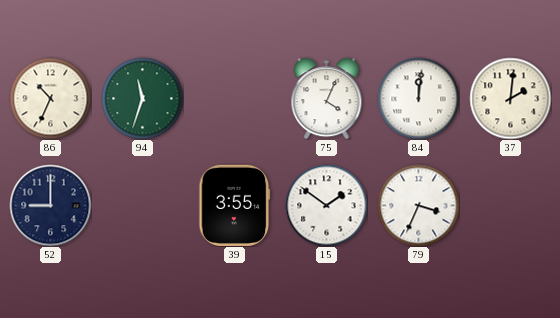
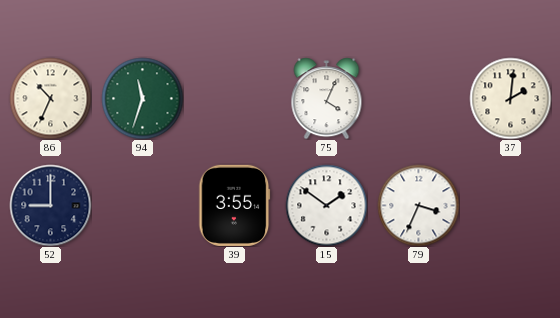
84: 12:01 -> none
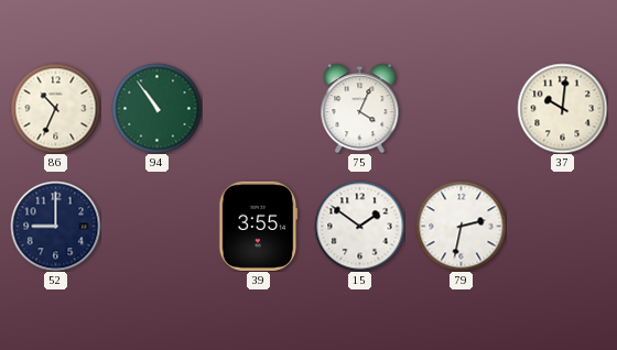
94: 11:33 -> 10:54
37: 2:01 -> 10:01
79: 3:34 -> 2:32
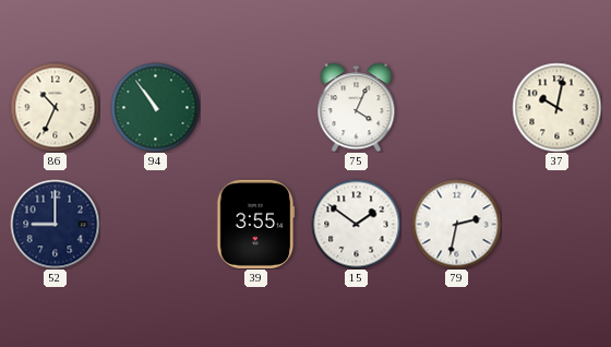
37: 10:01 -> 10:02
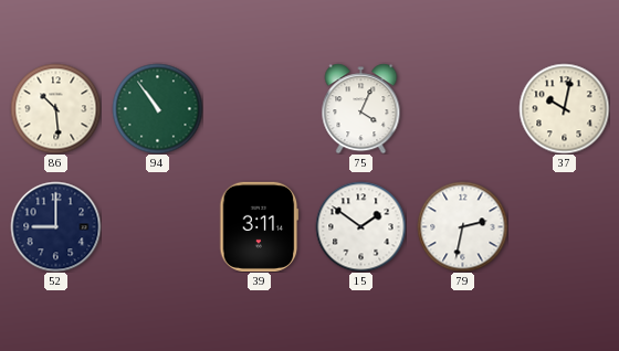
86: 10:34 -> 10:29
39: 3:55 -> 3:11
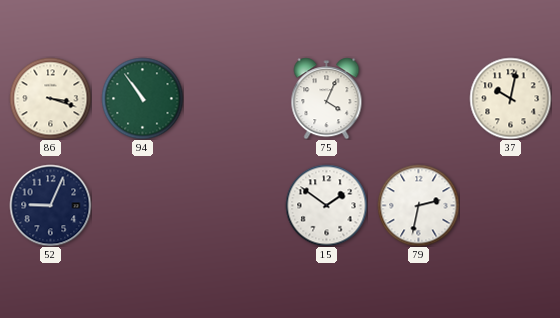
86: 10:29 -> 3:18
52: 9:00 -> 9:04
39: 3:11 -> none
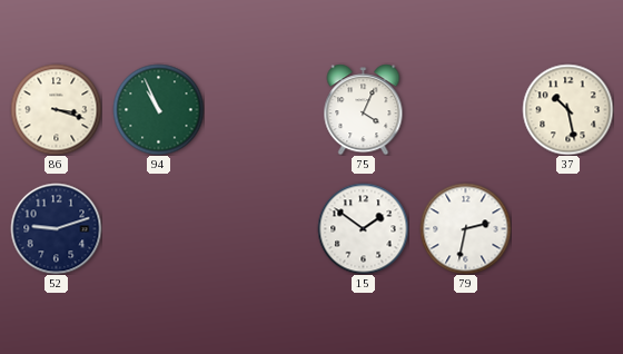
94: 10:54 -> 10:56
37: 10:02 -> 10:28
52: 9:04 -> 9:12
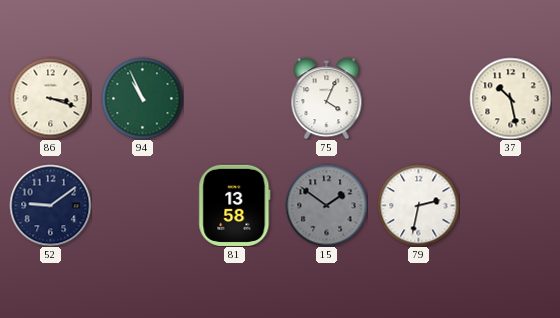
52: 9:12 -> 9:09
81: none -> 13:58
15 dial: white -> grey
